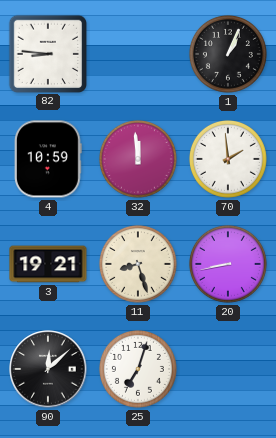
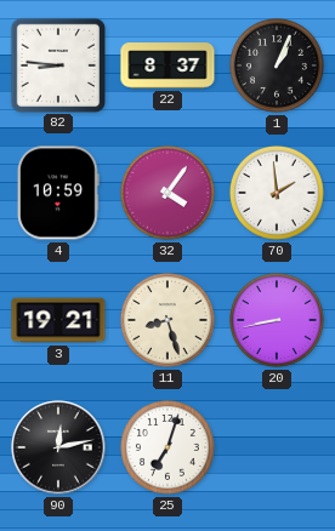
22: none -> 8:37
32: 11:59 -> 4:06
90: 12:08 -> 12:13
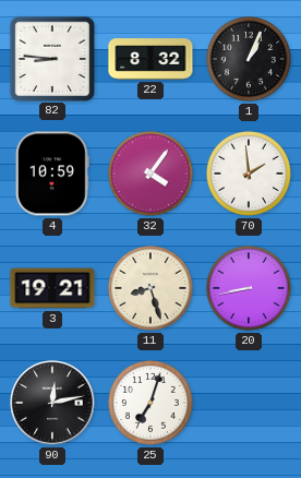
22: 8:37 -> 8:32
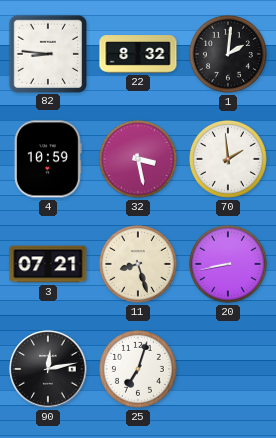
1: 1:04 -> 2:01
32: 4:06 -> 3:28
3: 19:21 -> 07:21
